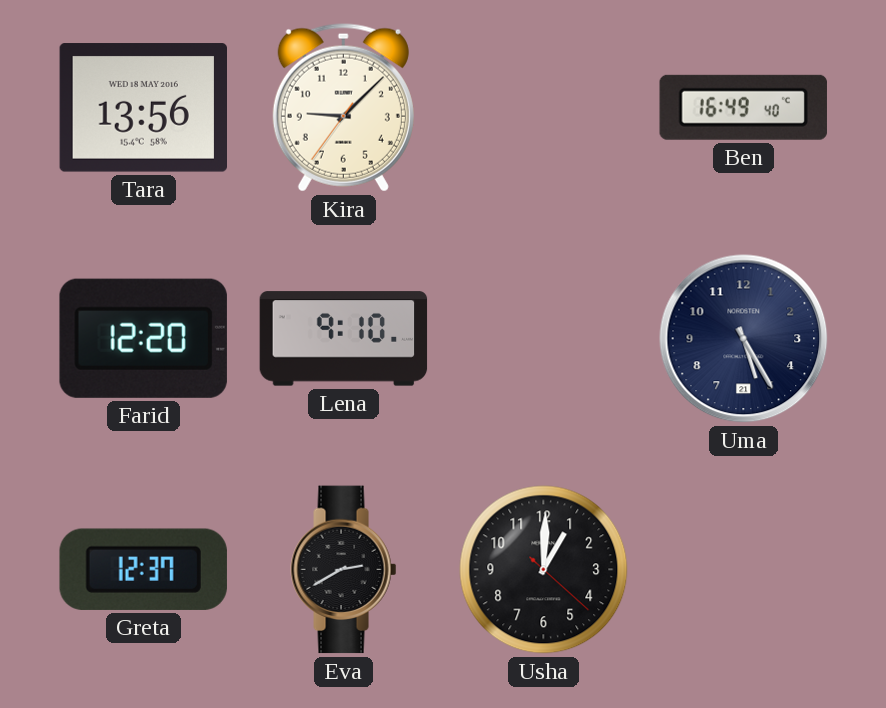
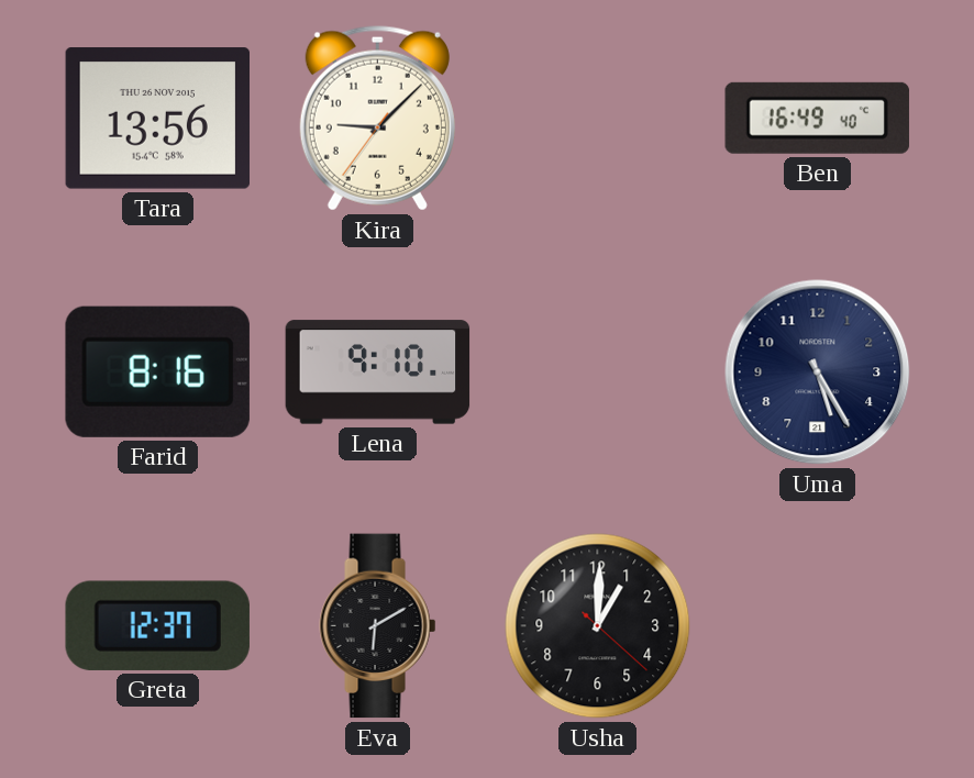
Tara date: WED 18 MAY 2016 -> THU 26 NOV 2015
Farid: 12:20 -> 8:16
Eva: 2:40 -> 6:10
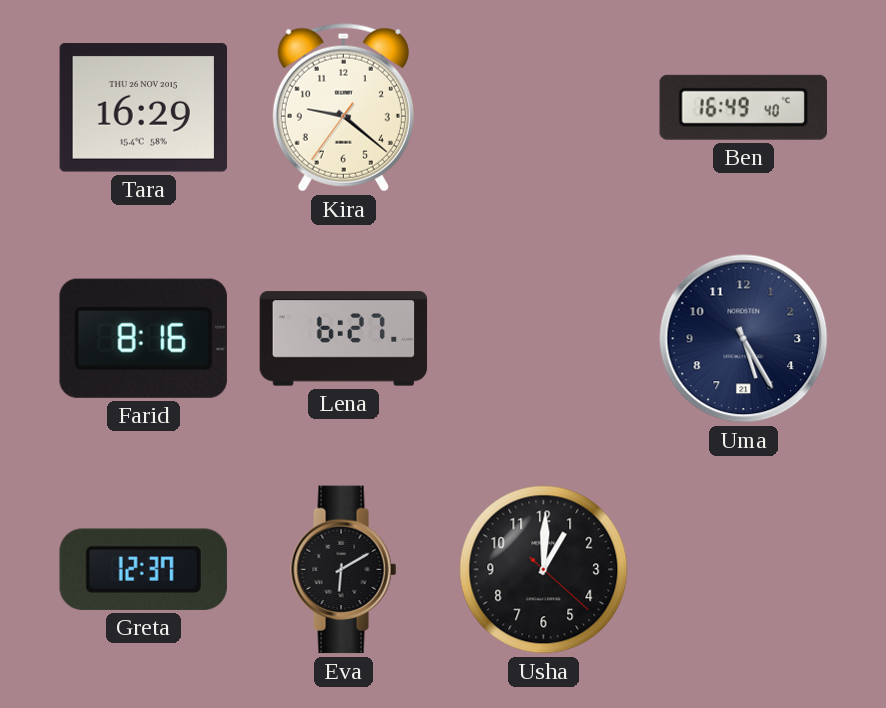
Tara: 13:56 -> 16:29
Kira: 9:07 -> 9:21
Lena: 9:10 -> 6:27
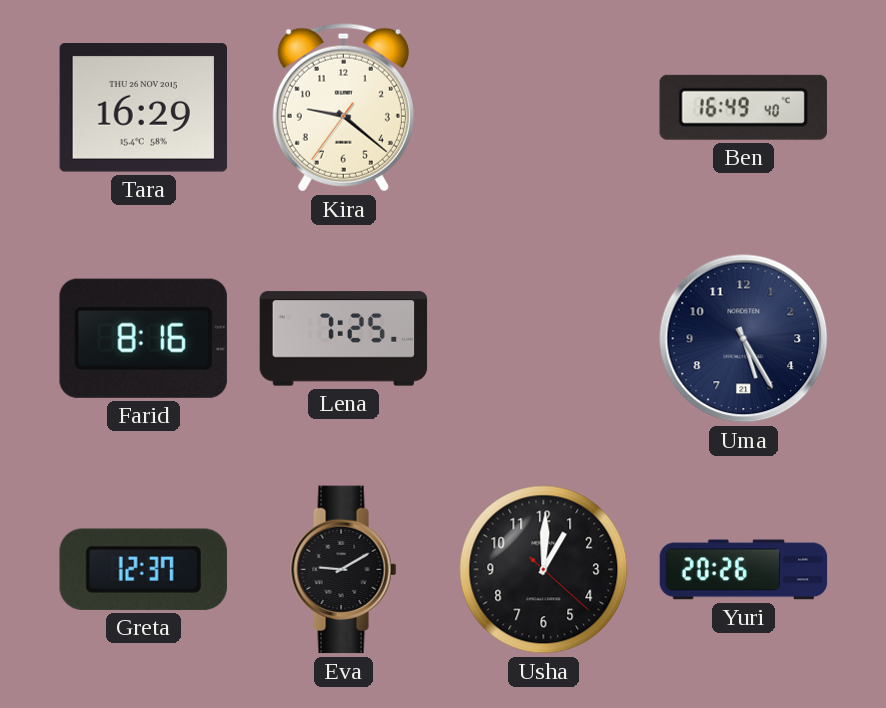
Lena: 6:27 -> 7:25
Eva: 6:10 -> 9:10
Yuri: none -> 20:26
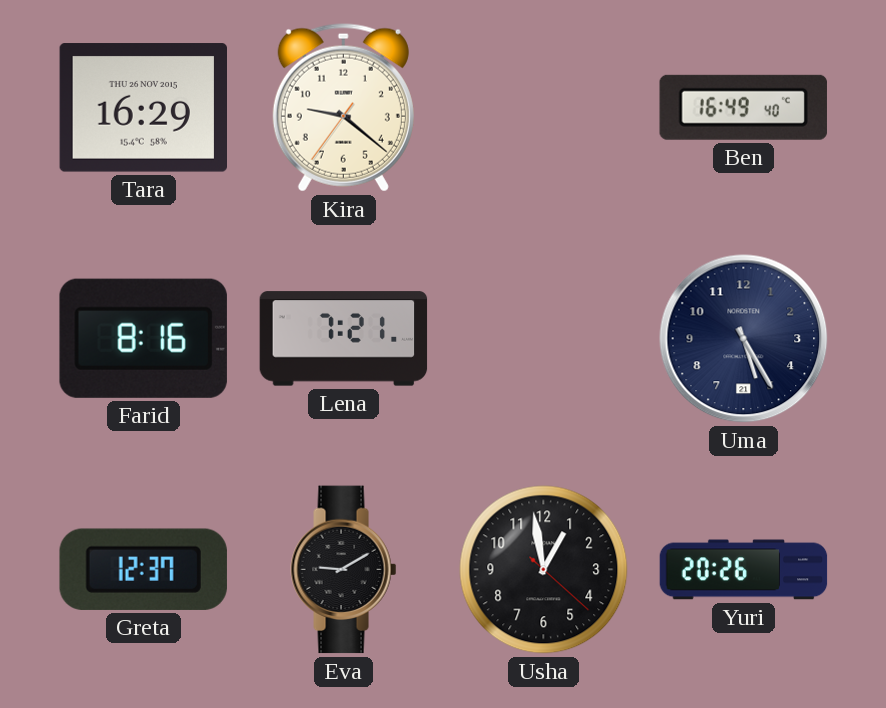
Lena: 7:25 -> 7:21
Usha: 1:00 -> 12:58
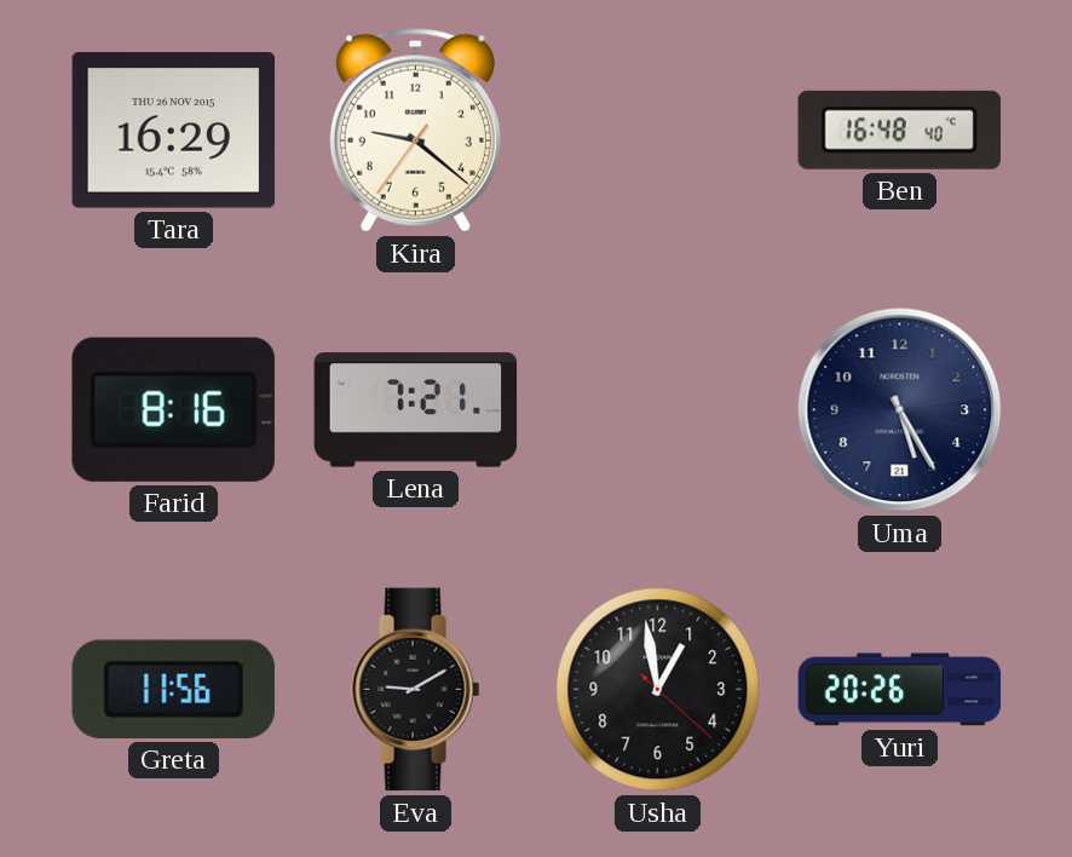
Ben: 16:49 -> 16:48
Greta: 12:37 -> 11:56
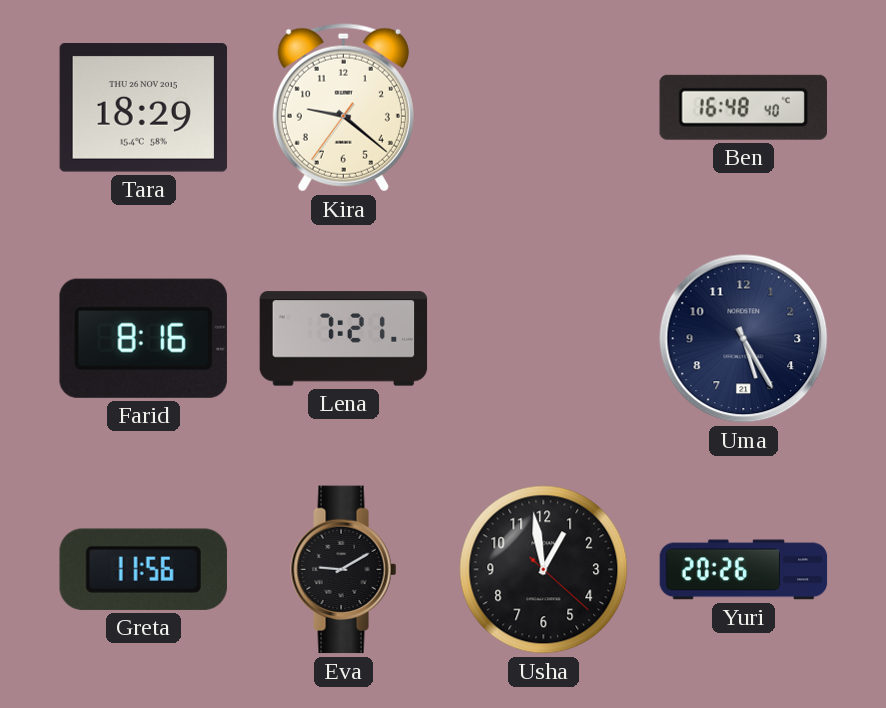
Tara: 16:29 -> 18:29
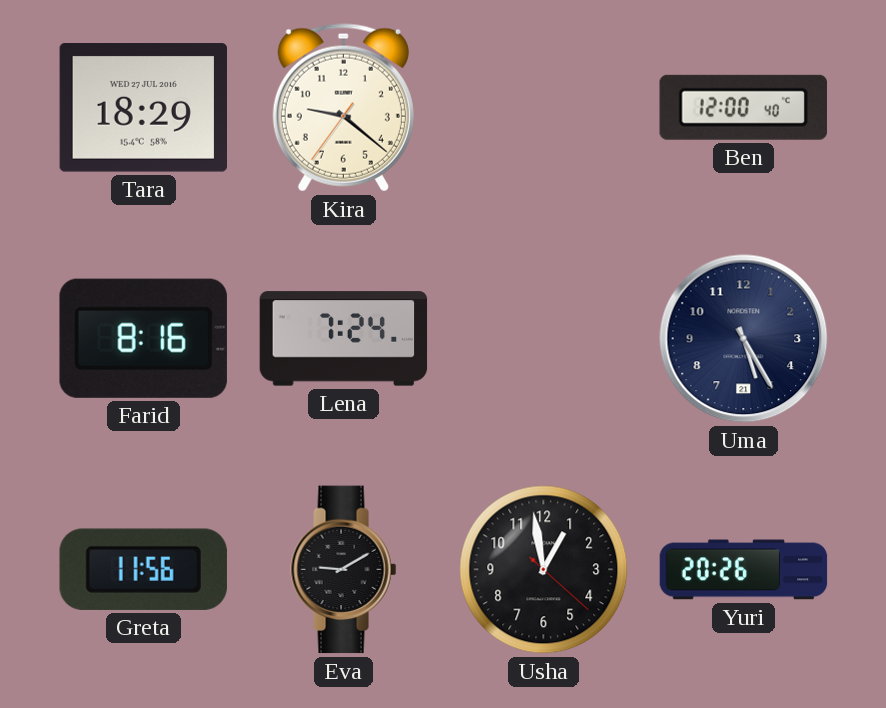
Tara date: THU 26 NOV 2015 -> WED 27 JUL 2016
Ben: 16:48 -> 12:00
Lena: 7:21 -> 7:24
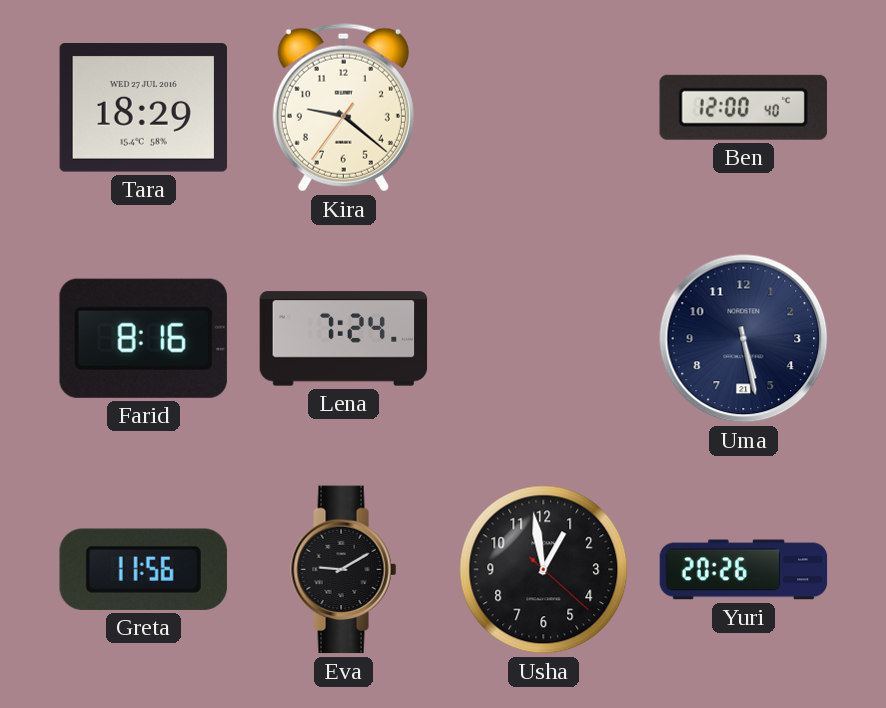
Uma: 5:25 -> 5:28
